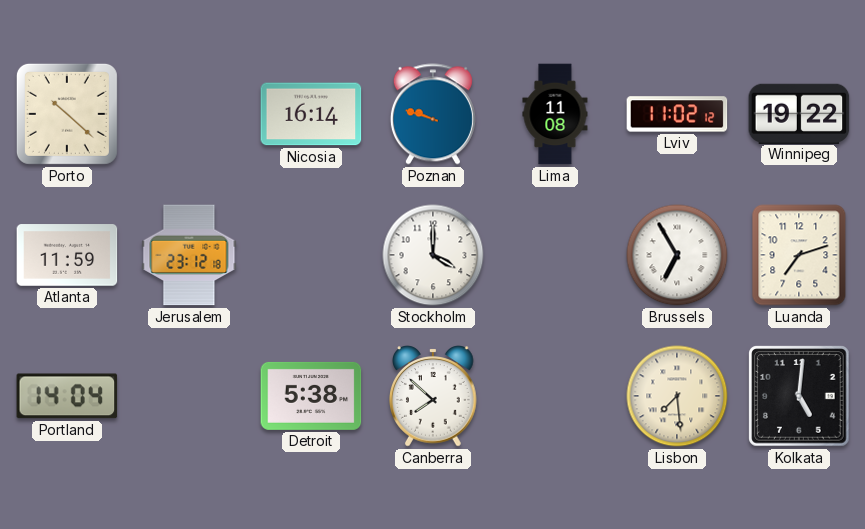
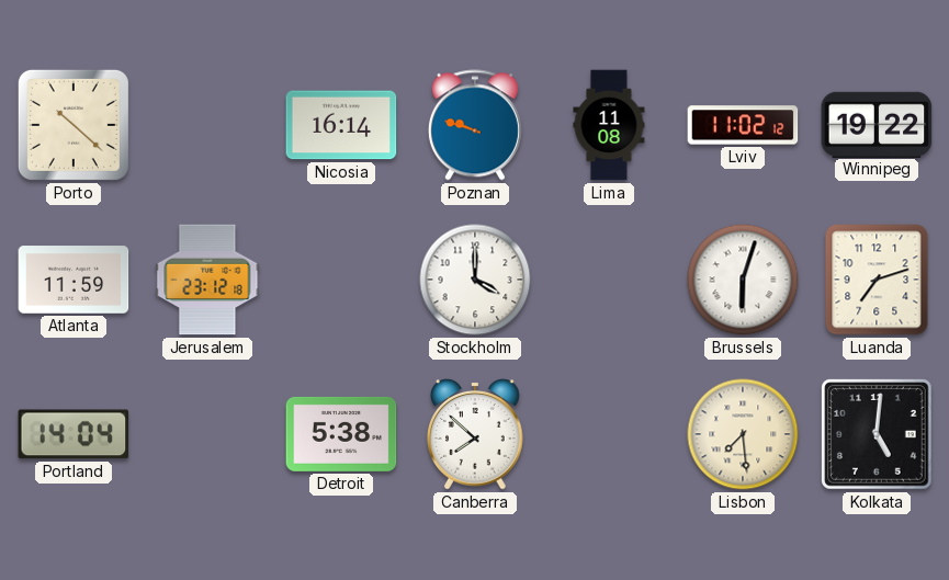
Brussels: 6:55 -> 6:03
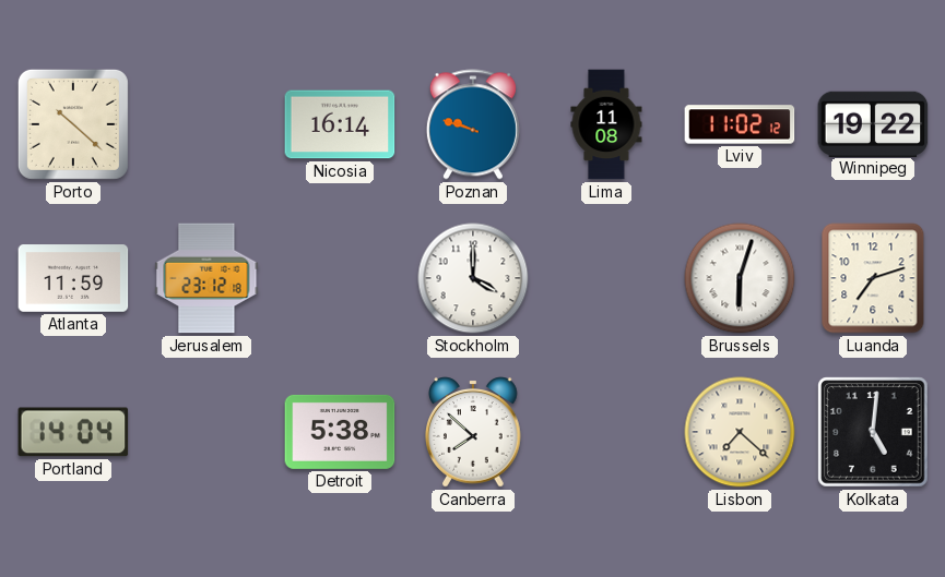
Lisbon: 7:29 -> 7:22
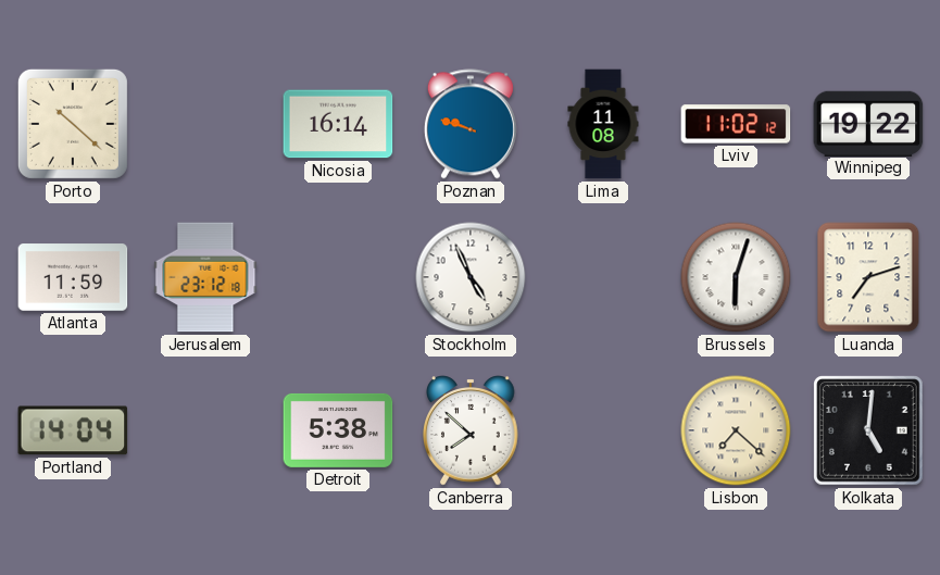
Stockholm: 4:00 -> 4:56
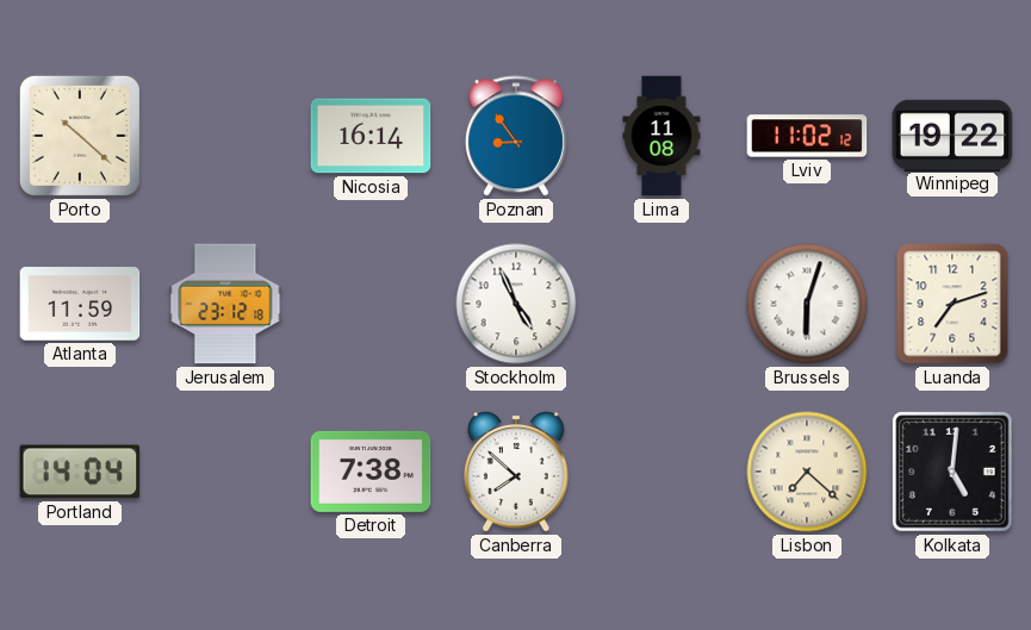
Poznan: 9:48 -> 8:54
Detroit: 5:38 -> 7:38
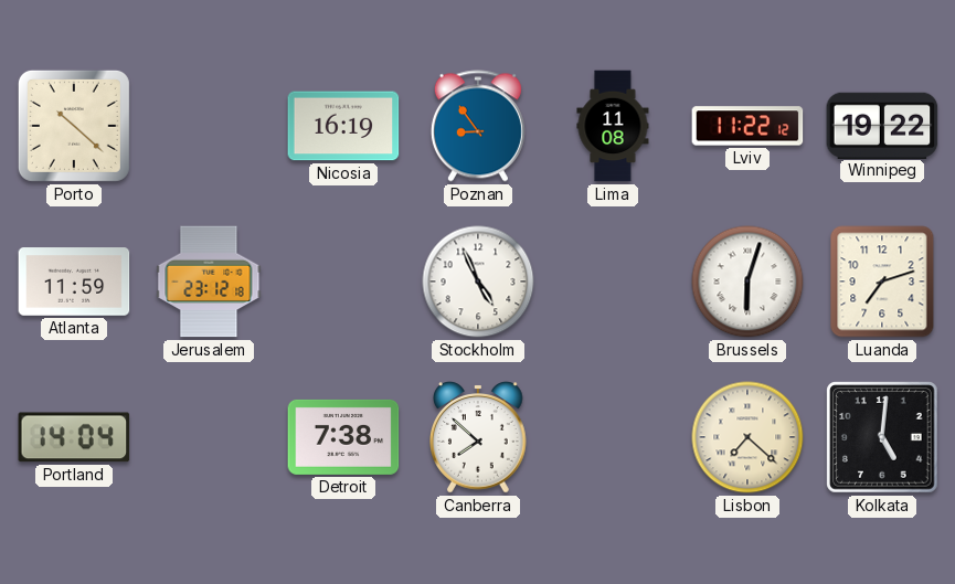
Nicosia: 16:14 -> 16:19
Lviv: 11:02 -> 11:22
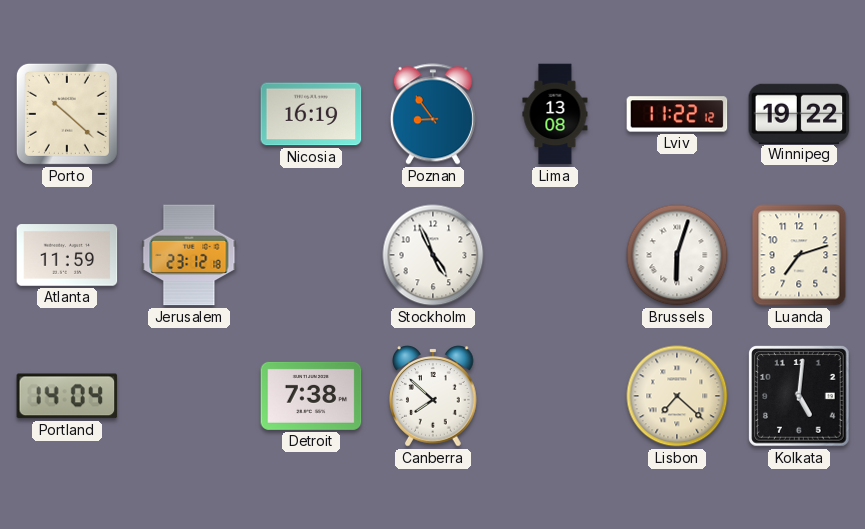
Lima: 11:08 -> 13:08
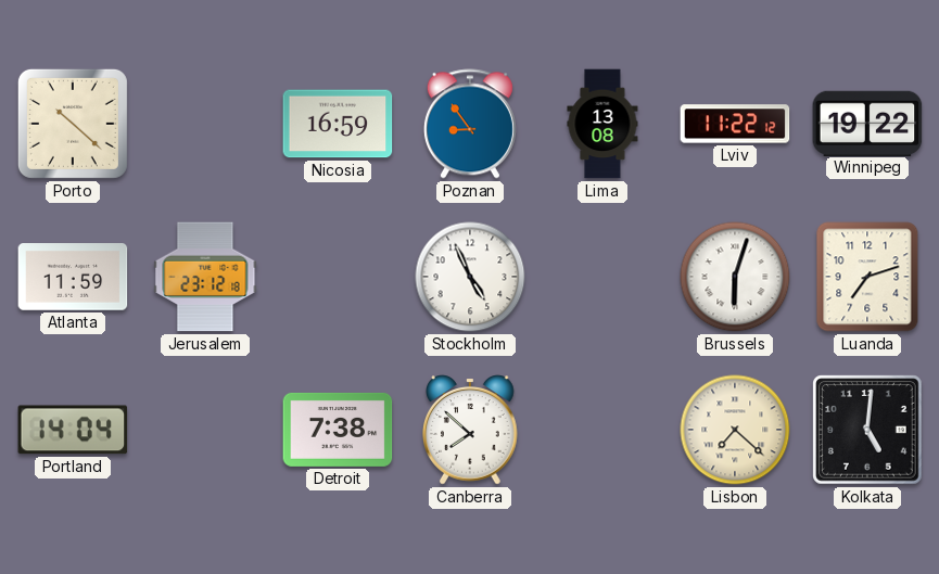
Nicosia: 16:19 -> 16:59
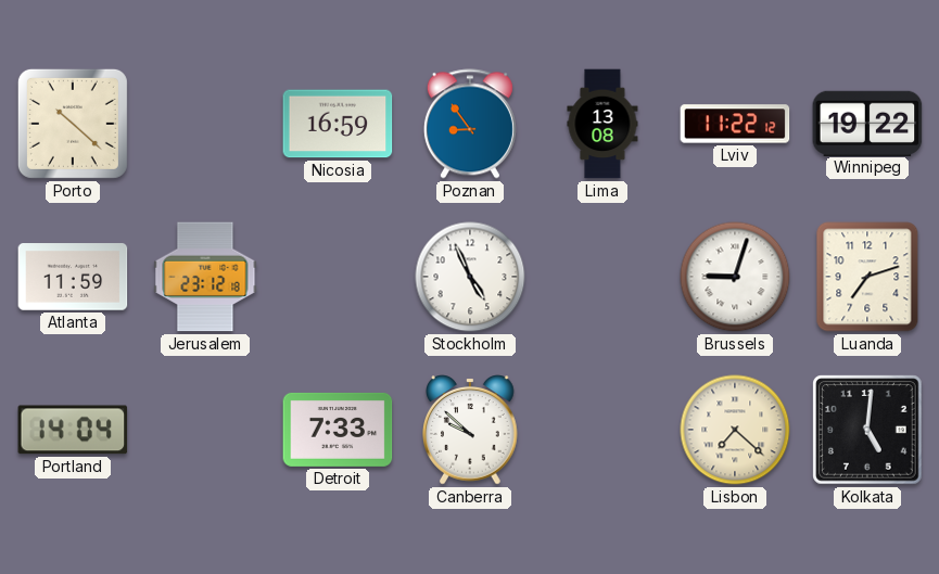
Brussels: 6:03 -> 9:03
Detroit: 7:38 -> 7:33
Canberra: 7:52 -> 9:52
